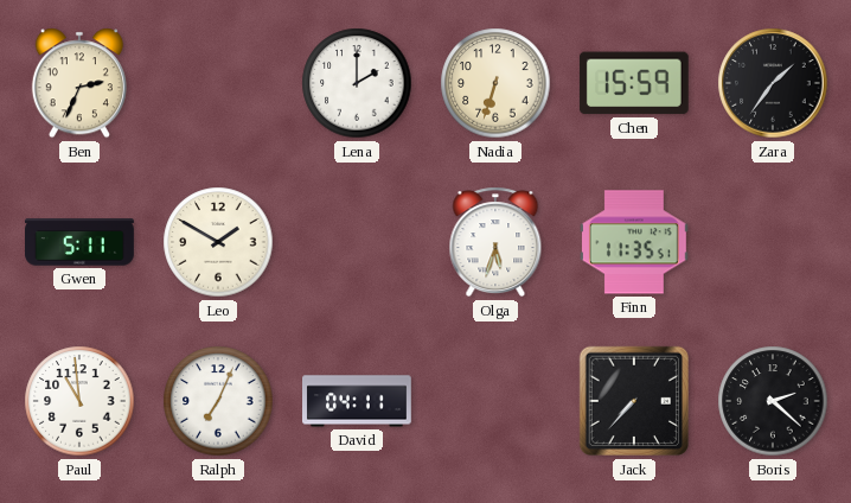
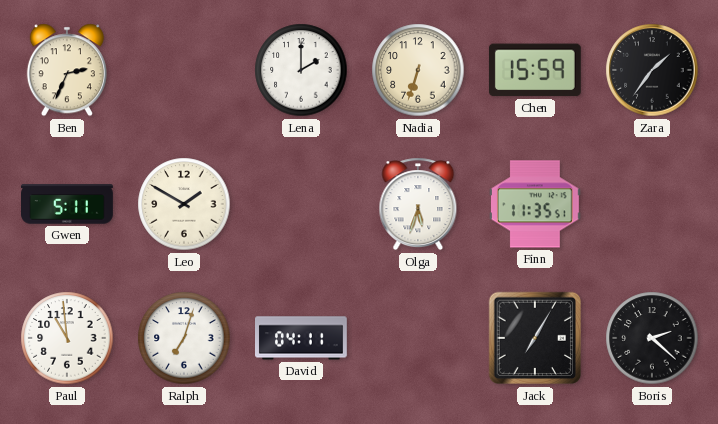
Ralph: 7:04 -> 7:03
Jack: 7:37 -> 7:05
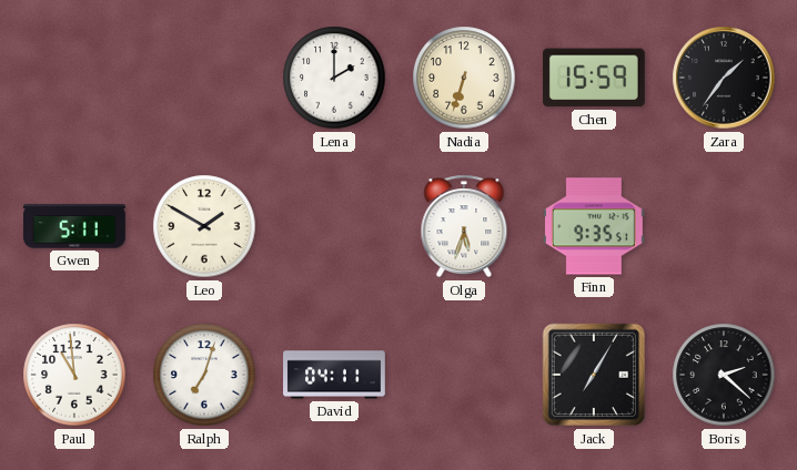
Ben: 2:34 -> none
Finn: 11:35 -> 9:35
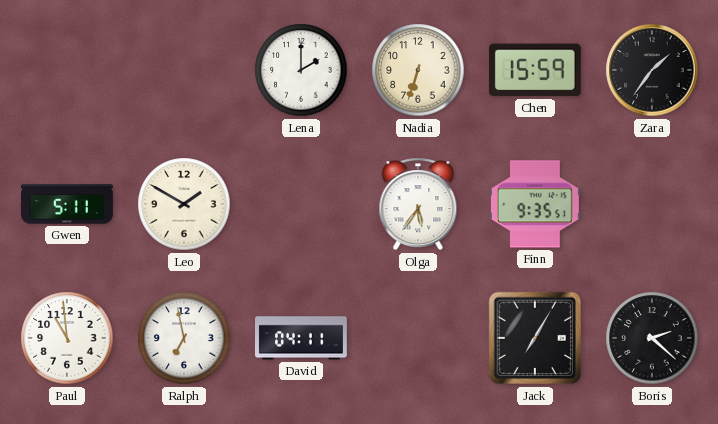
Olga: 5:33 -> 5:36
Ralph: 7:03 -> 6:58
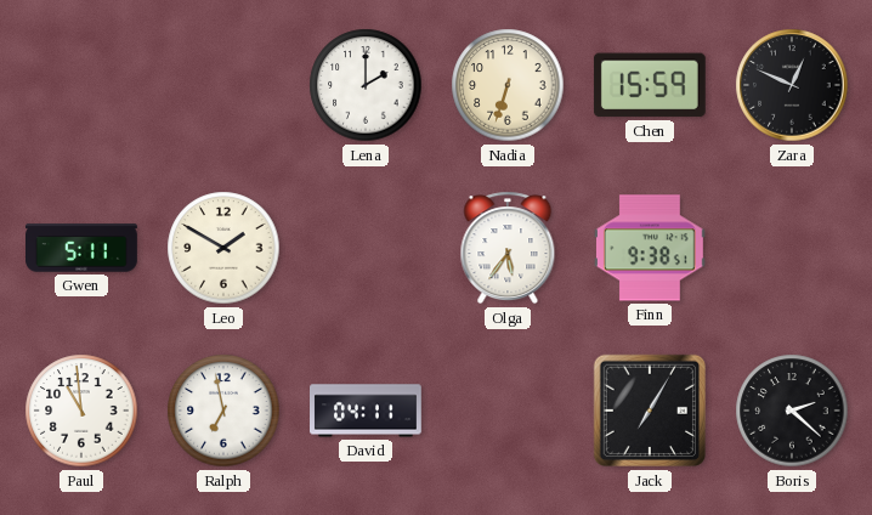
Zara: 1:36 -> 12:49
Finn: 9:35 -> 9:38
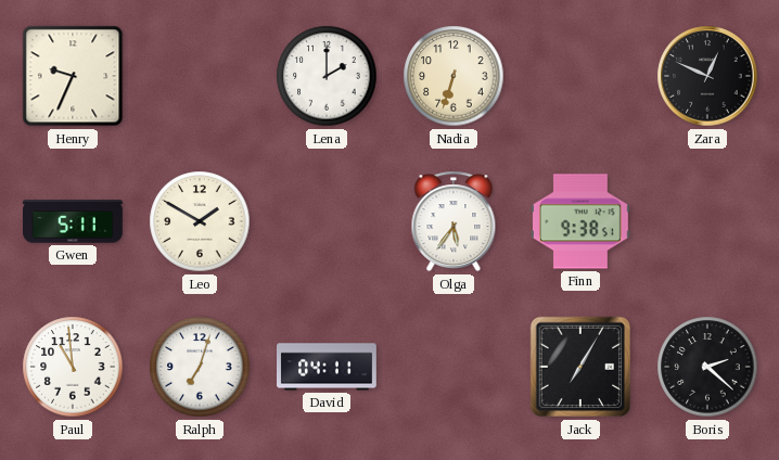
Henry: none -> 9:34
Chen: 15:59 -> none
Ralph: 6:58 -> 7:03
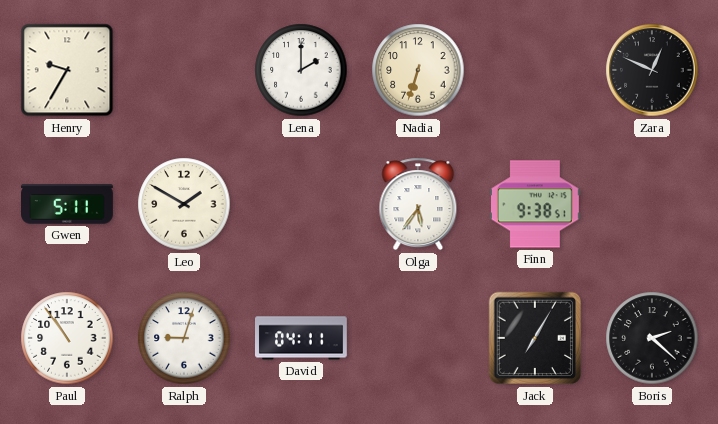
Henry: 9:34 -> 9:35
Paul: 10:59 -> 10:54
Ralph: 7:03 -> 9:03
